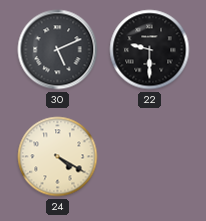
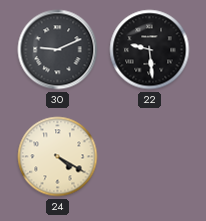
30: 5:11 -> 9:11
22: 9:30 -> 9:29
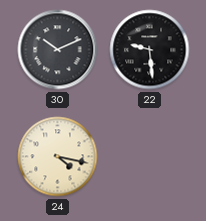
30: 9:11 -> 10:11
24: 4:20 -> 4:17
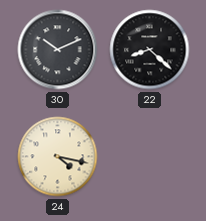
22: 9:29 -> 8:22
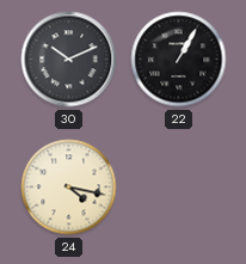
22: 8:22 -> 1:05
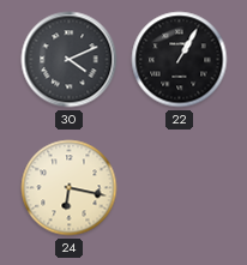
30: 10:11 -> 4:11
24: 4:17 -> 6:17
